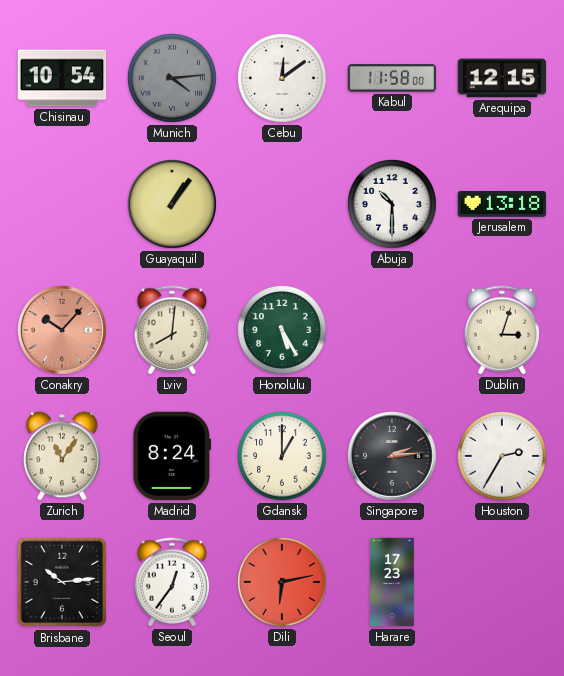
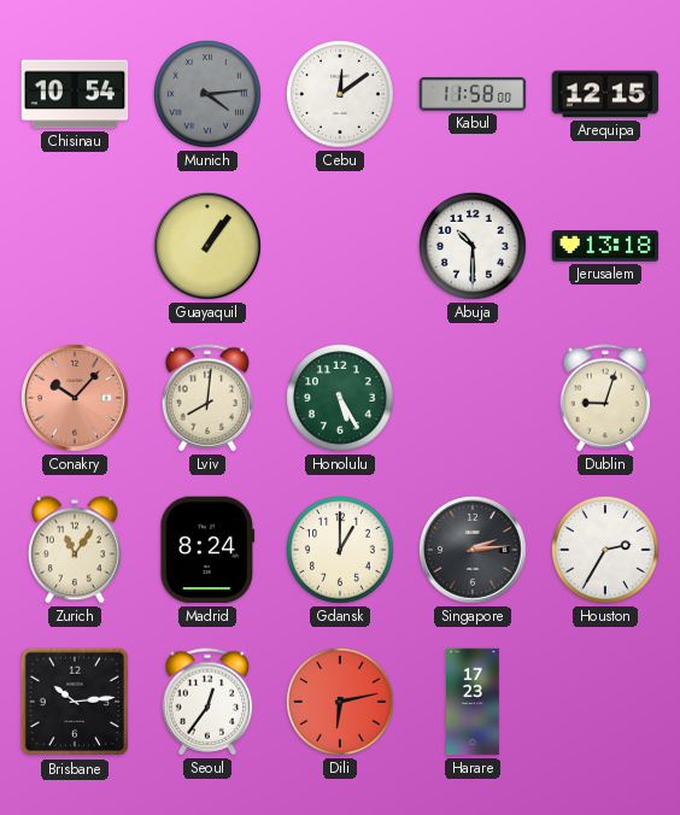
Dublin: 3:03 -> 9:03
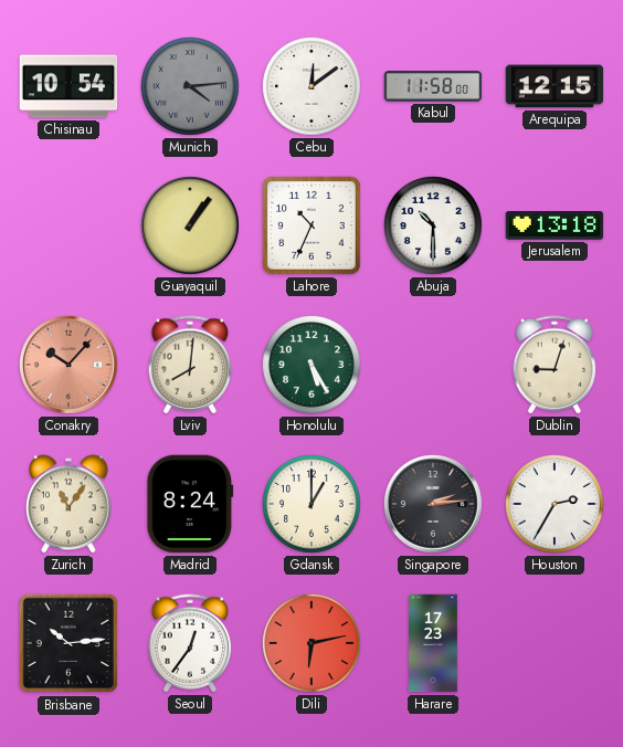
Lahore: none -> 10:34
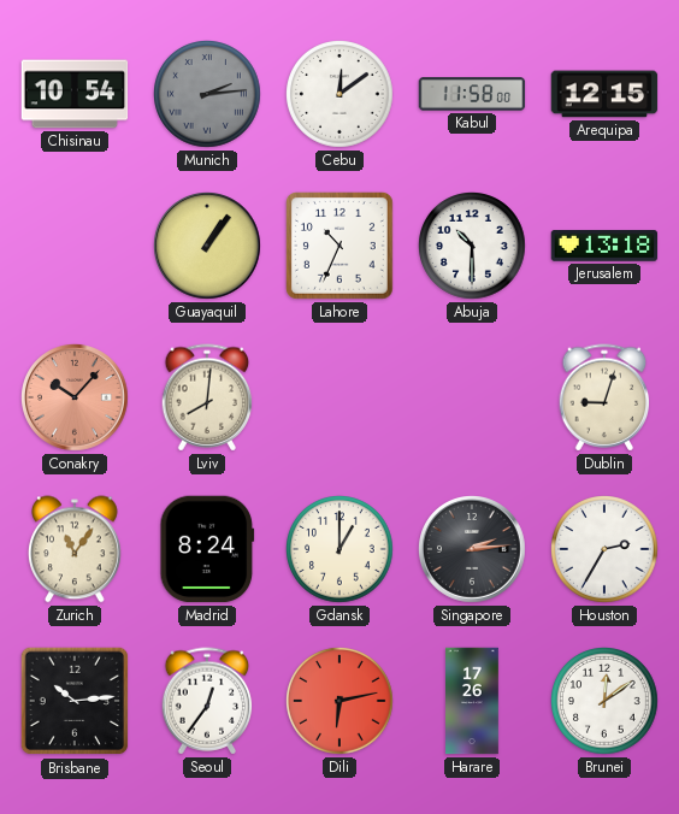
Munich: 4:14 -> 2:14
Honolulu: 5:25 -> none
Harare: 17:23 -> 17:26
Brunei: none -> 12:09
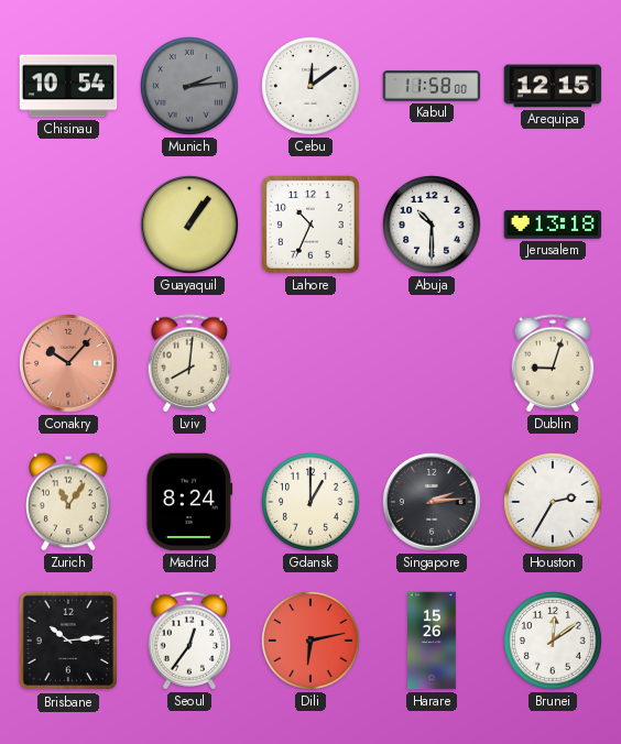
Harare: 17:26 -> 15:26
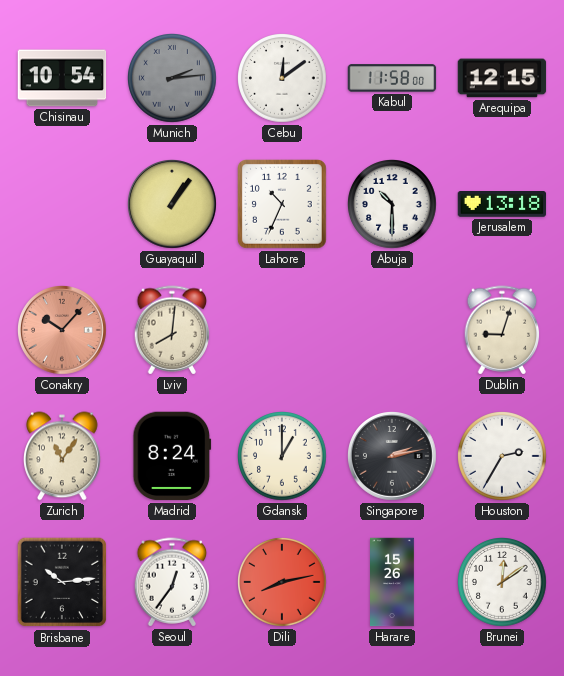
Singapore: 2:14 -> 2:13
Dili: 6:13 -> 8:13
